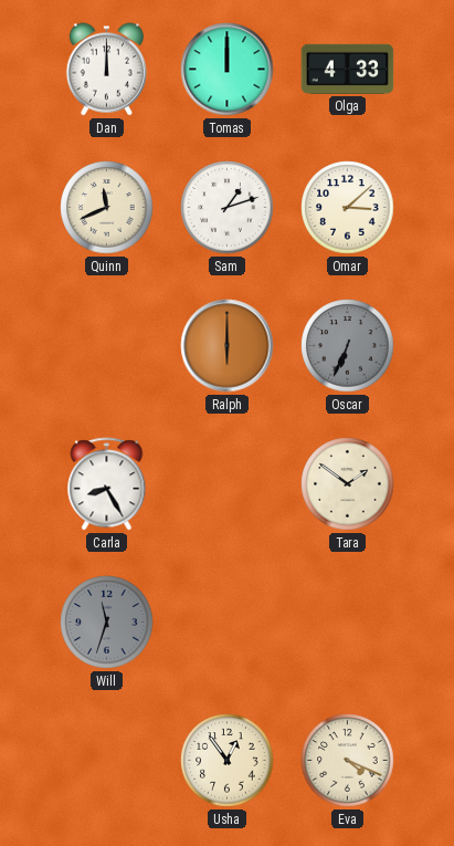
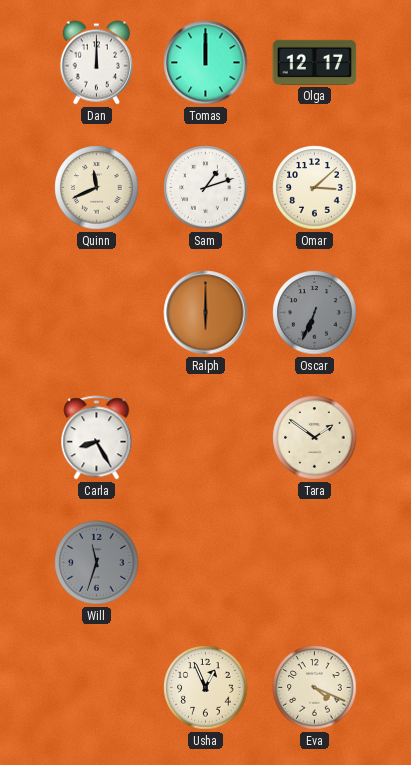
Olga: 4:33 -> 12:17
Usha: 12:54 -> 12:56
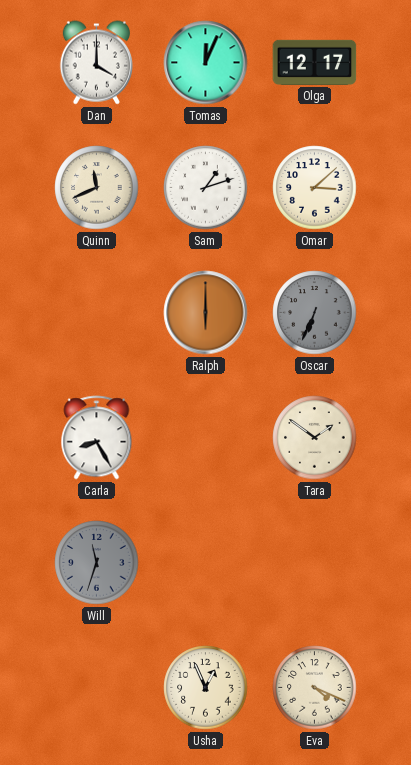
Dan: 12:00 -> 4:00
Tomas: 12:00 -> 12:04
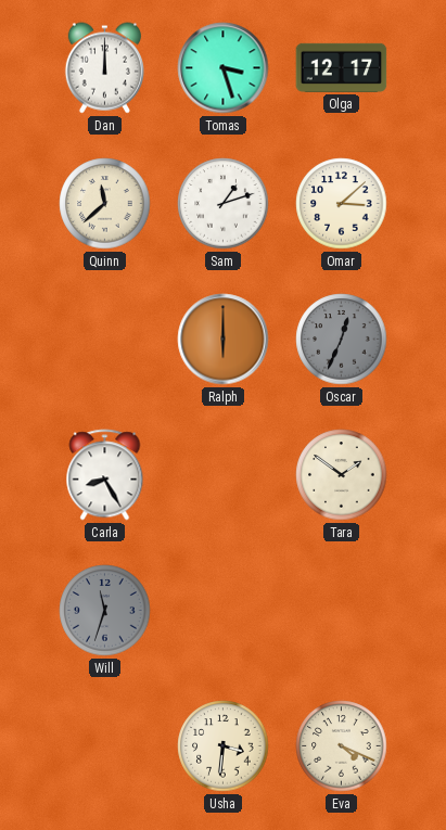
Dan: 4:00 -> 12:00
Tomas: 12:04 -> 3:27
Quinn: 11:41 -> 11:38
Oscar: 6:34 -> 12:34
Usha: 12:56 -> 3:31
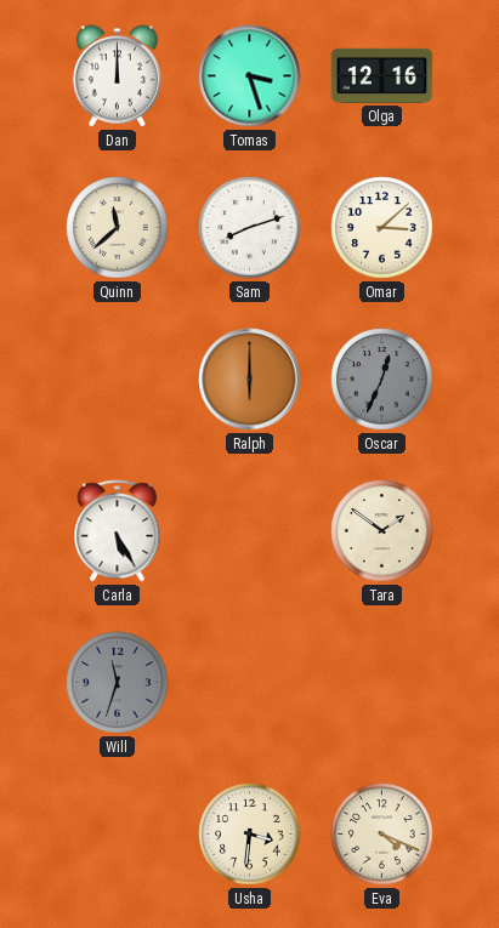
Olga: 12:17 -> 12:16
Sam: 1:12 -> 8:12
Carla: 8:25 -> 5:25
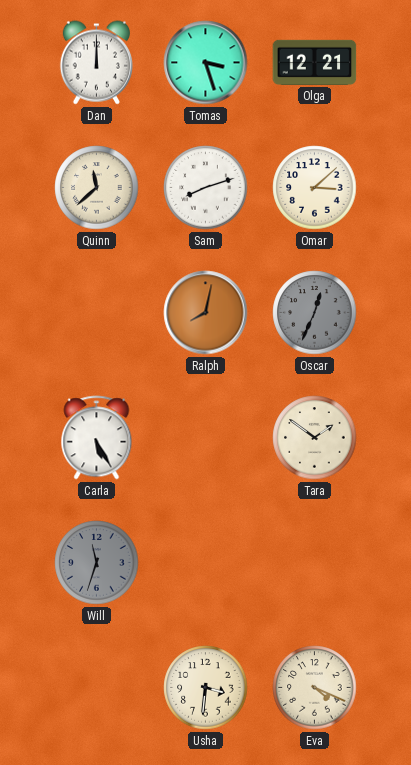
Olga: 12:16 -> 12:21
Ralph: 6:00 -> 8:02
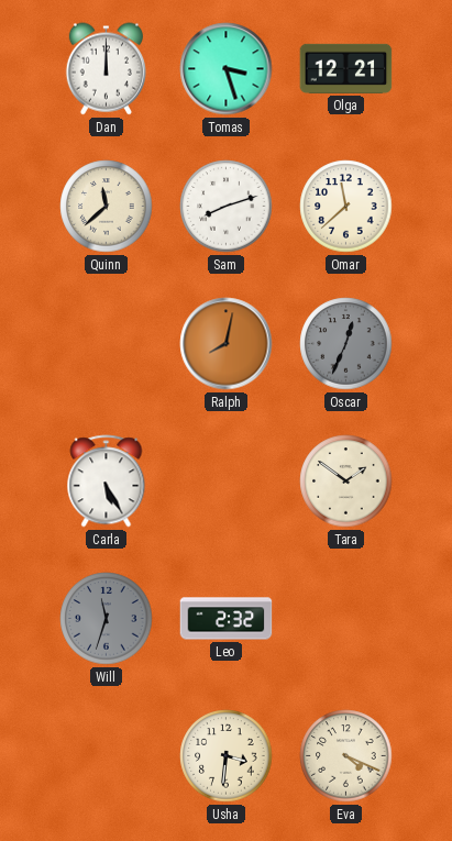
Omar: 3:08 -> 11:38
Leo: none -> 2:32
